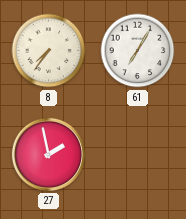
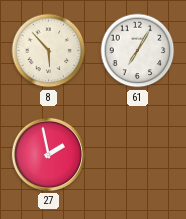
8: 7:36 -> 5:53
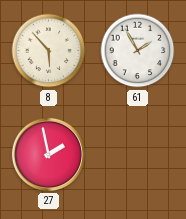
61: 7:05 -> 1:55
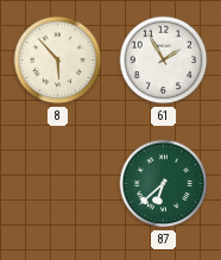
27: 1:58 -> none
87: none -> 6:38
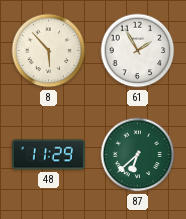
48: none -> 11:29
